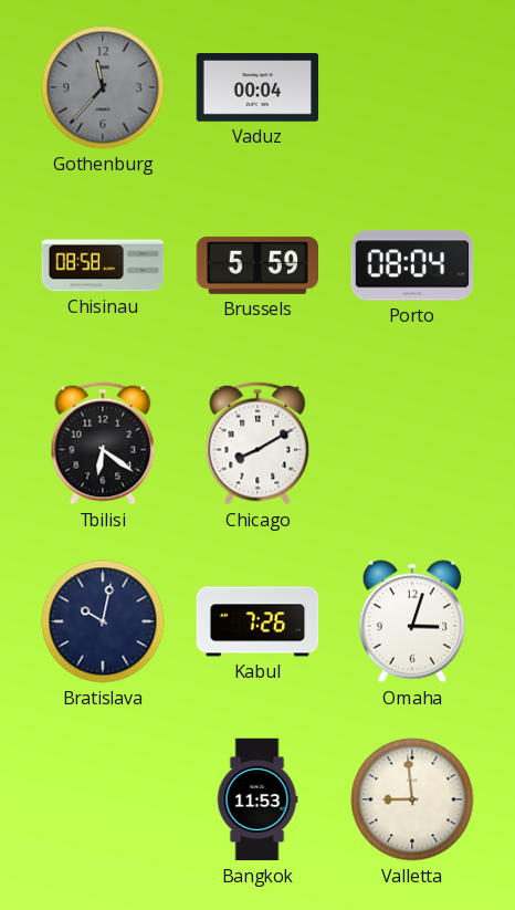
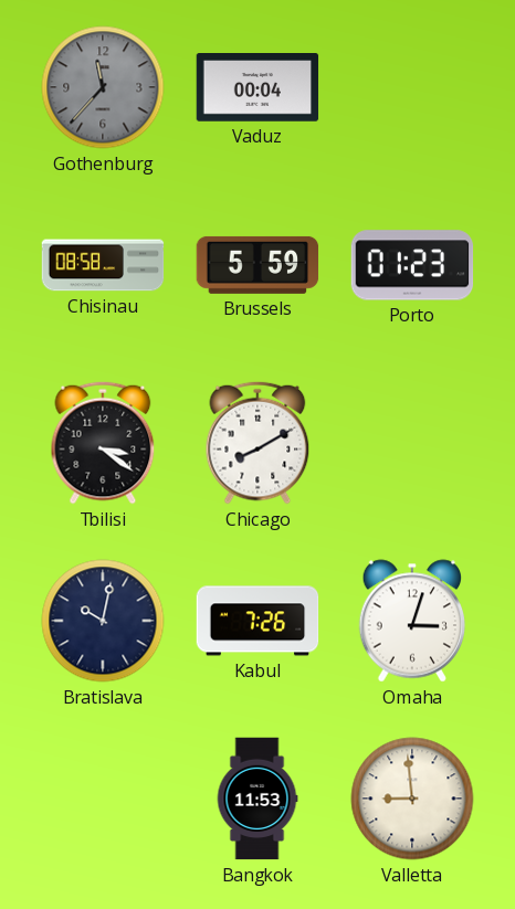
Porto: 08:04 -> 01:23
Tbilisi: 6:21 -> 3:21
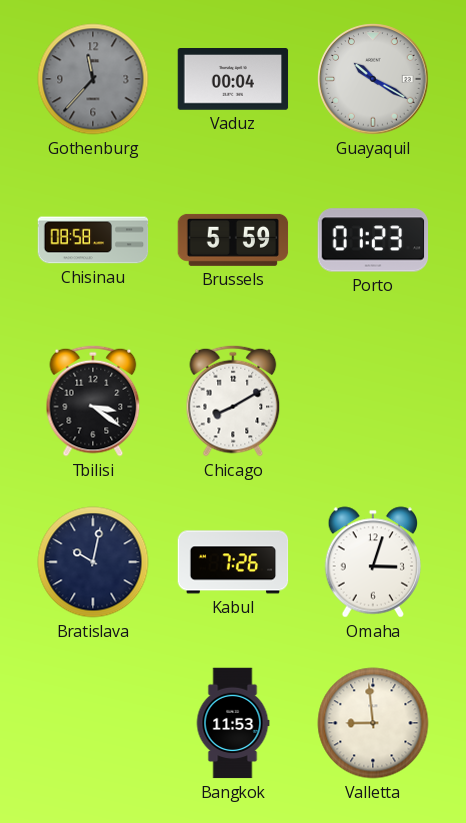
Guayaquil: none -> 10:20
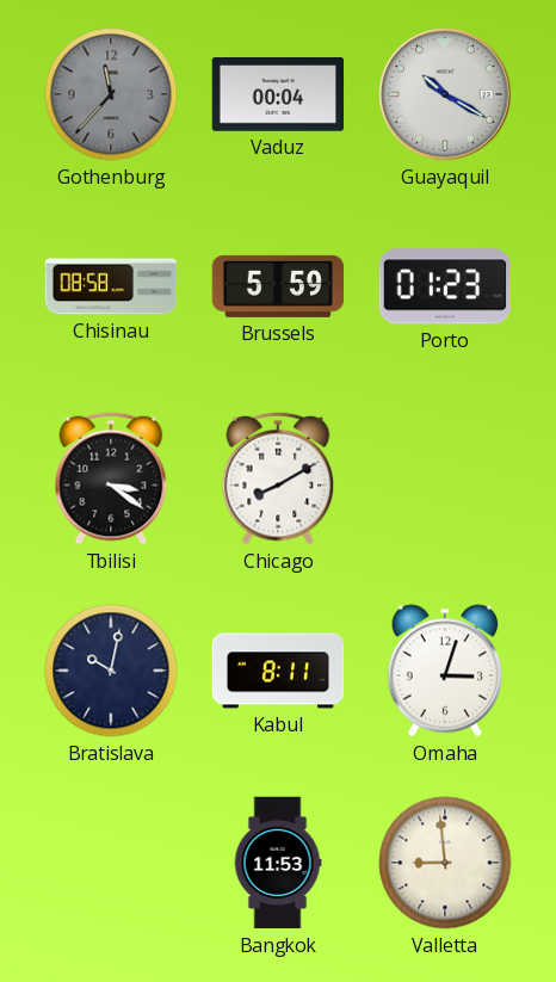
Kabul: 7:26 -> 8:11
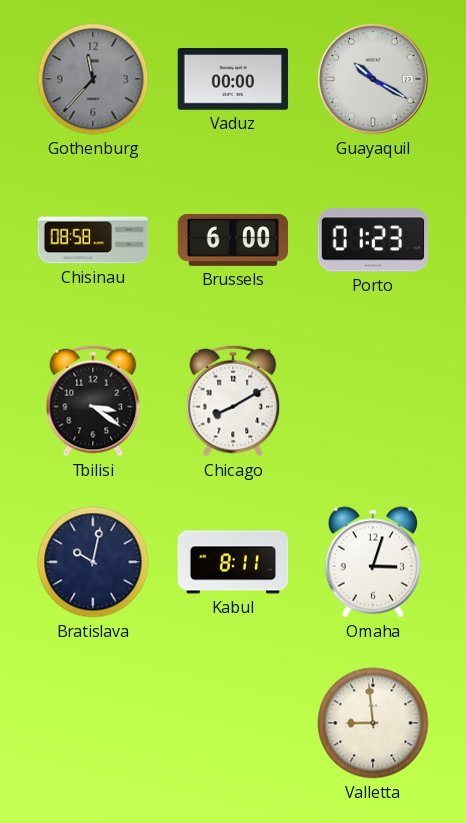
Vaduz: 00:04 -> 00:00
Brussels: 5:59 -> 6:00
Bangkok: 11:53 -> none
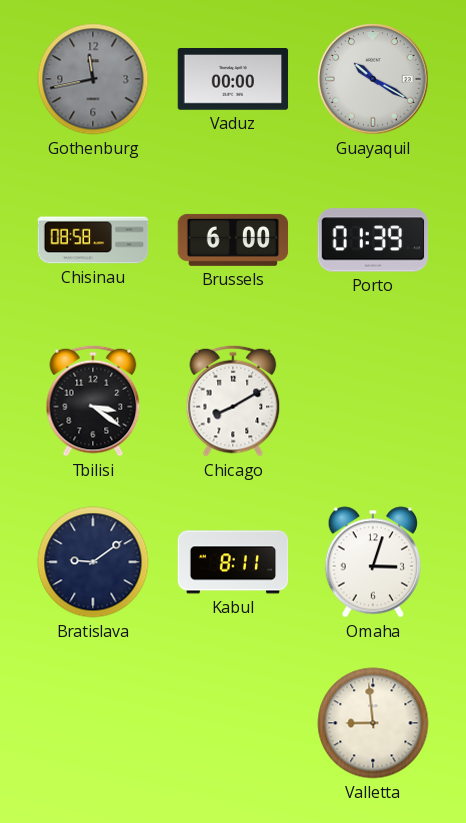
Gothenburg: 11:37 -> 11:43
Porto: 01:23 -> 01:39
Bratislava: 10:02 -> 9:09
